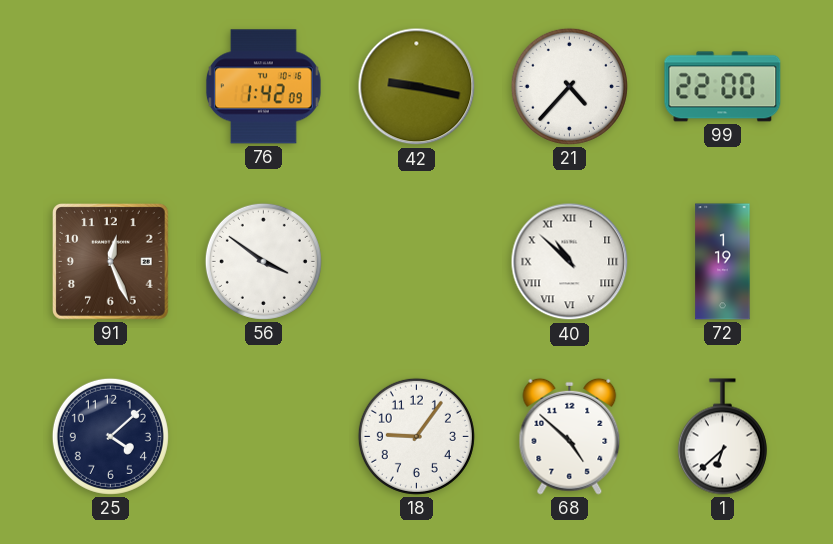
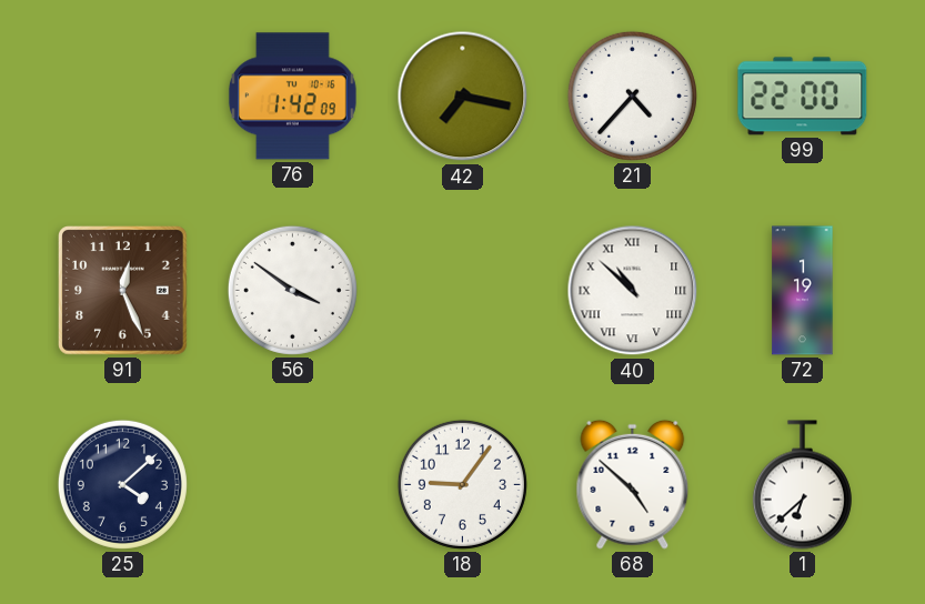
42: 9:17 -> 7:17
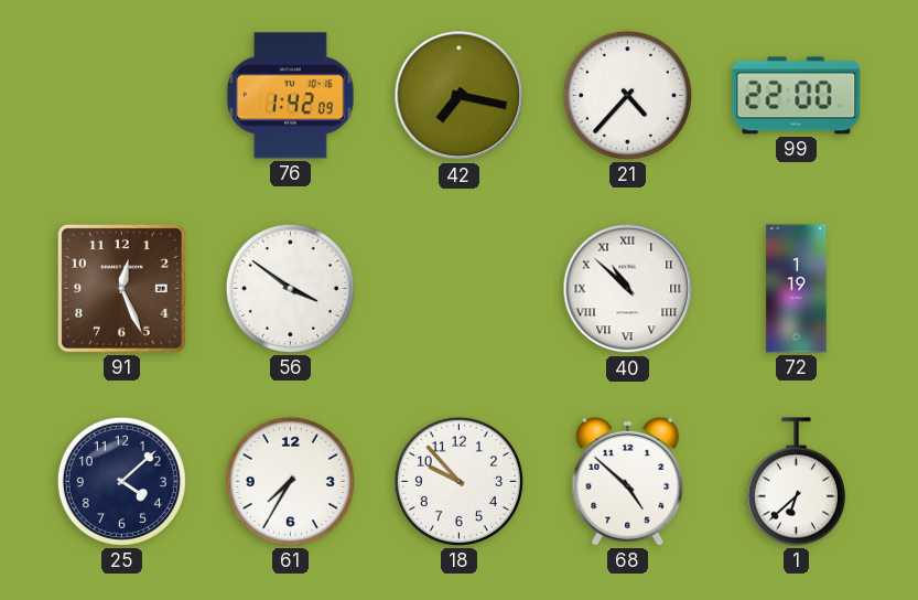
61: none -> 7:35
18: 9:06 -> 9:53
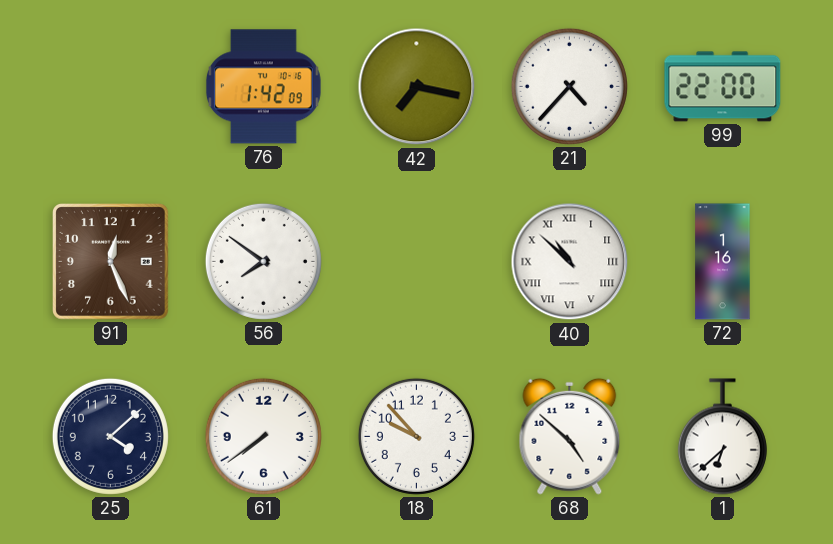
56: 3:51 -> 7:51
72: 1:19 -> 1:16
61: 7:35 -> 7:39
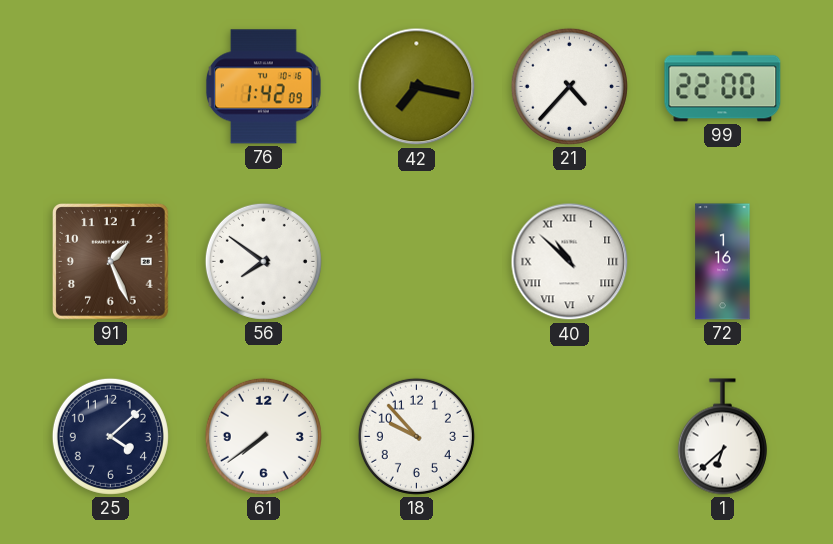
91: 12:26 -> 1:26
68: 4:52 -> none
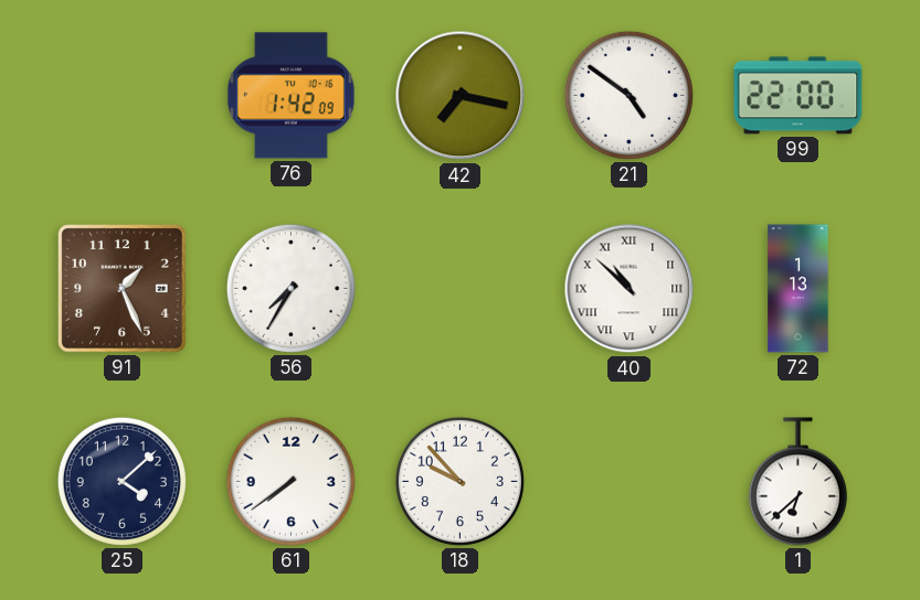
21: 4:37 -> 4:51
56: 7:51 -> 7:35
72: 1:16 -> 1:13
